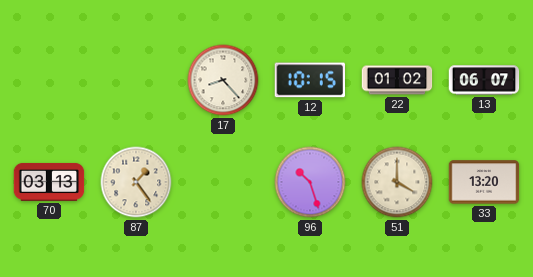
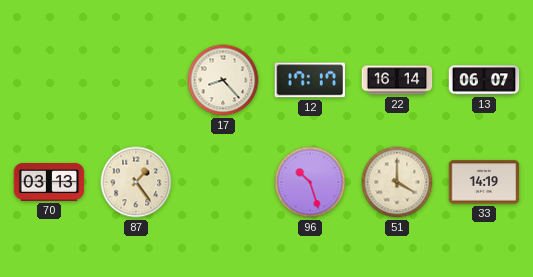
12: 10:15 -> 17:17
22: 01:02 -> 16:14
33: 13:20 -> 14:19
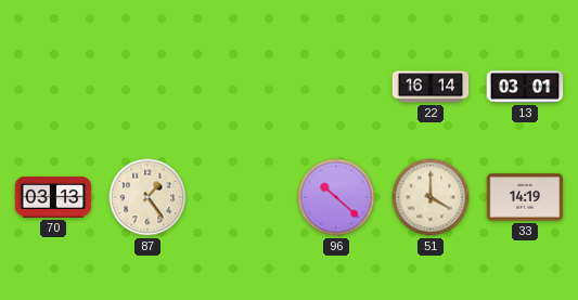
17: 8:23 -> none
12: 17:17 -> none
13: 06:07 -> 03:01
96: 10:27 -> 10:22
